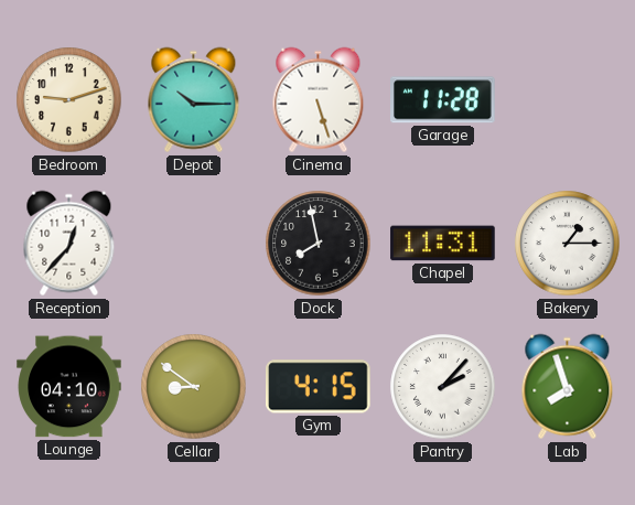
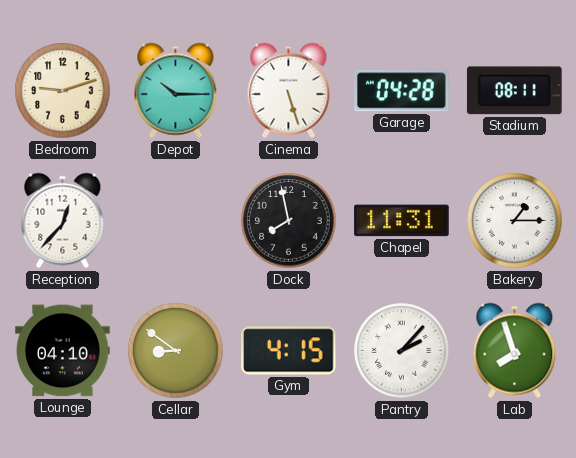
Garage: 11:28 -> 04:28
Stadium: none -> 08:11
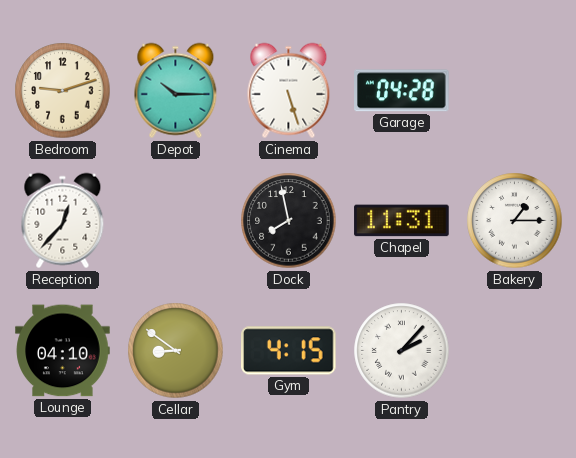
Stadium: 08:11 -> none
Lab: 7:57 -> none
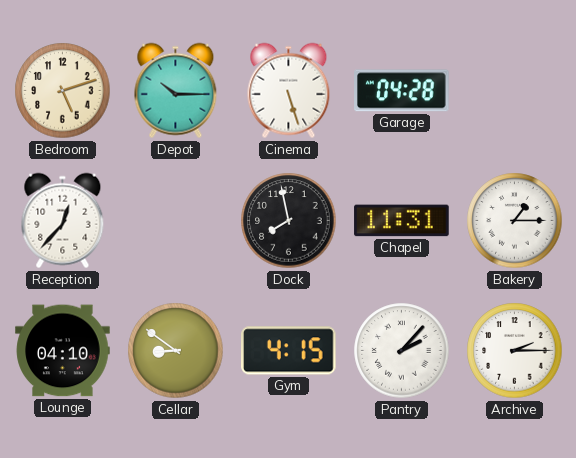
Bedroom: 9:12 -> 5:12
Archive: none -> 2:15
